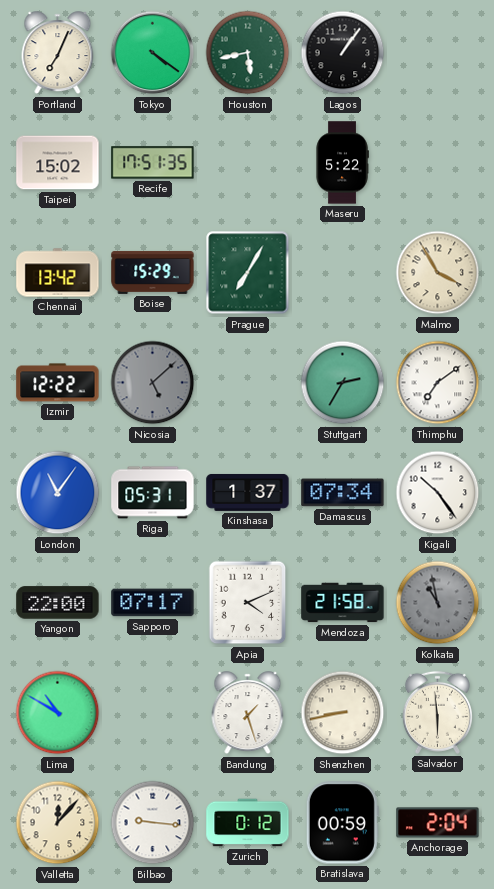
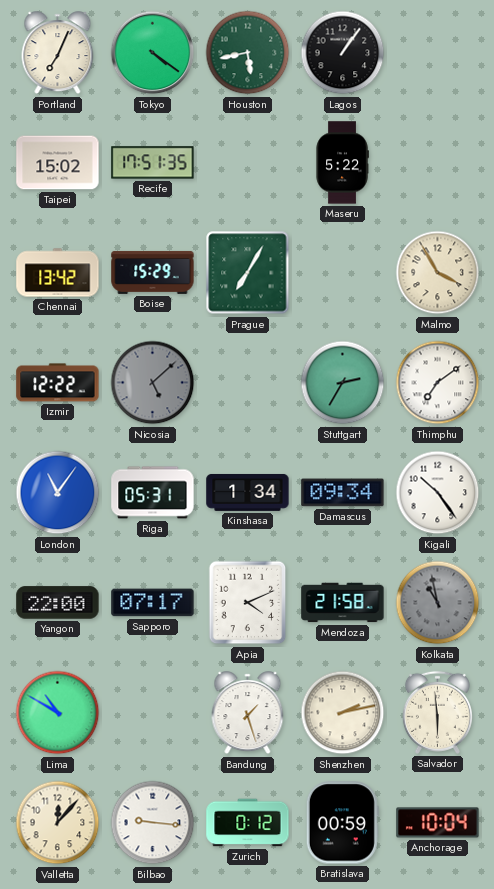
Kinshasa: 1:37 -> 1:34
Damascus: 07:34 -> 09:34
Shenzhen: 8:43 -> 2:13
Anchorage: 2:04 -> 10:04
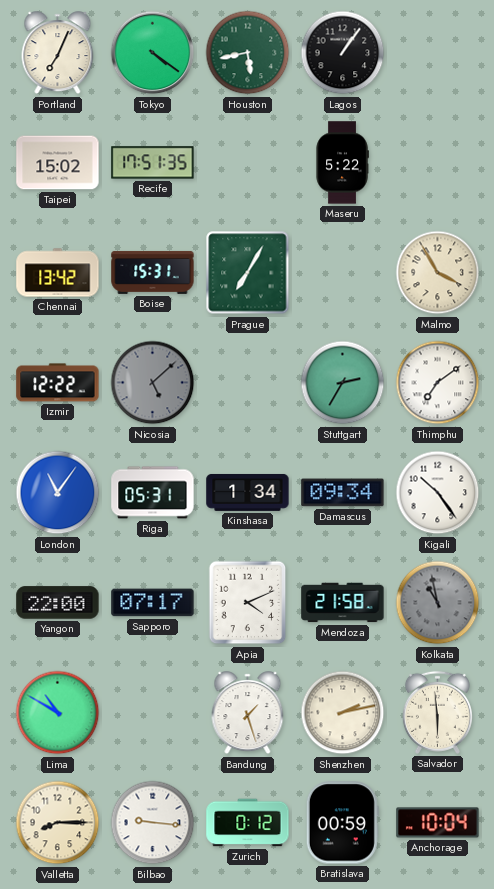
Boise: 15:29 -> 15:31
Valletta: 12:07 -> 8:15
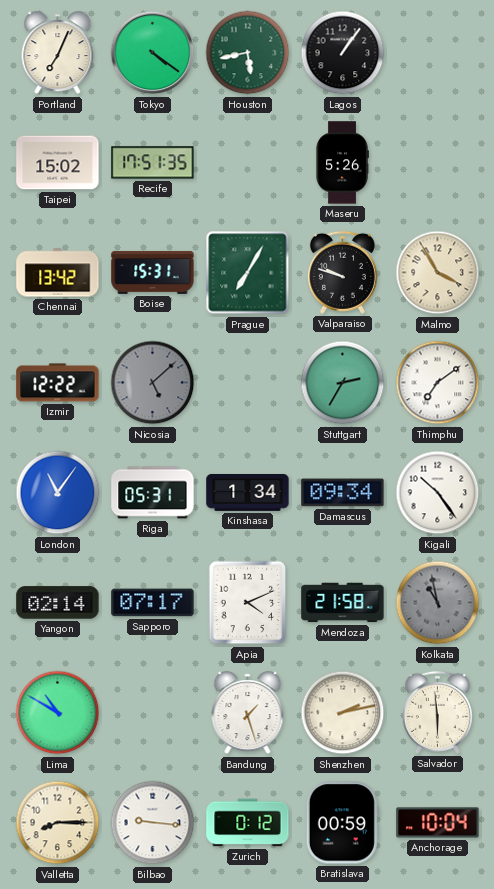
Maseru: 5:22 -> 5:26
Valparaiso: none -> 9:48
Yangon: 22:00 -> 02:14
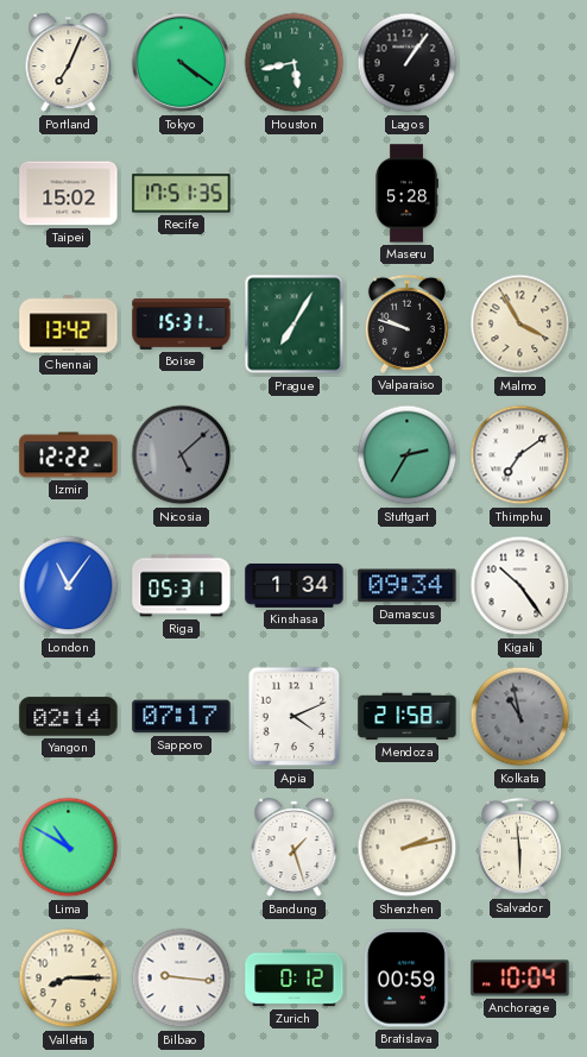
Maseru: 5:26 -> 5:28
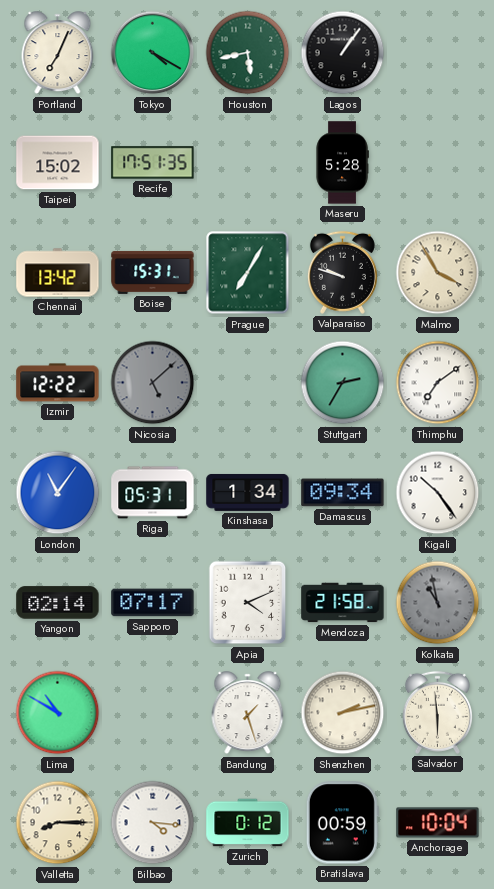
Tokyo: 4:21 -> 4:20
Bilbao: 9:16 -> 4:16
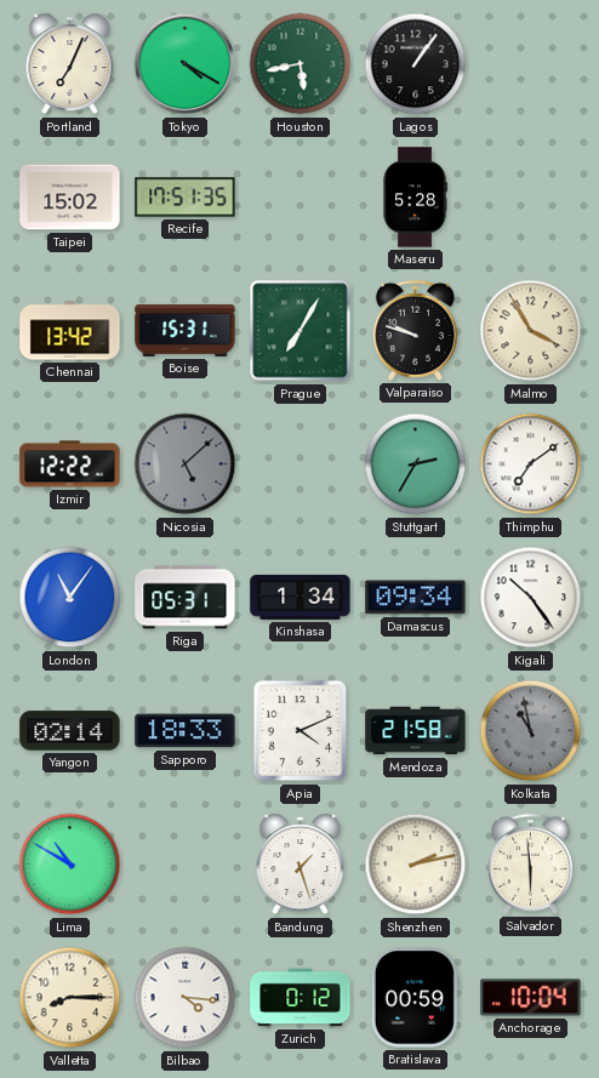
Sapporo: 07:17 -> 18:33
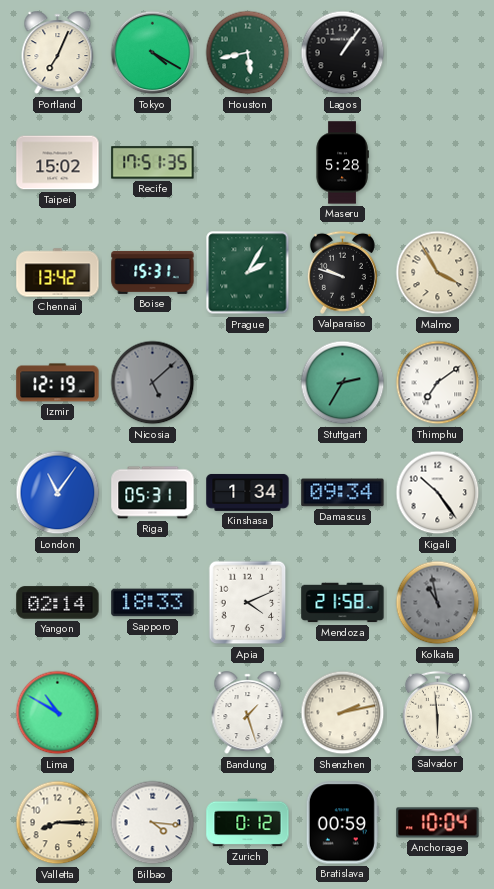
Prague: 7:05 -> 2:05
Izmir: 12:22 -> 12:19
